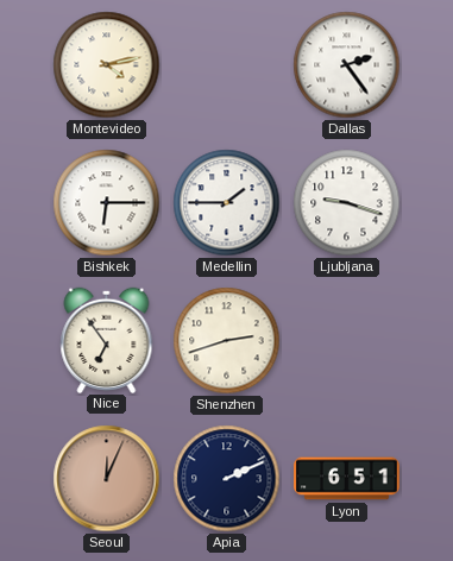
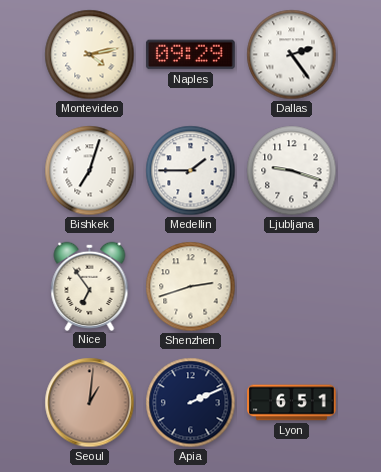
Naples: none -> 09:29
Bishkek: 6:15 -> 7:03
Seoul: 12:04 -> 1:01
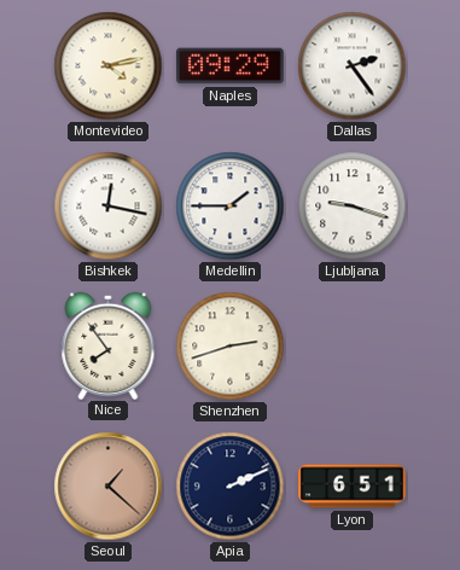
Bishkek: 7:03 -> 12:17
Nice: 6:54 -> 7:54
Seoul: 1:01 -> 1:22
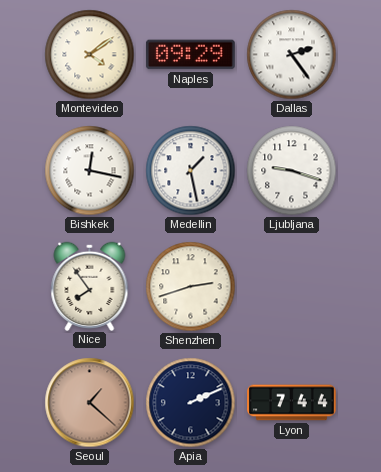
Montevideo: 4:13 -> 4:09
Medellin: 1:45 -> 1:28
Lyon: 6:51 -> 7:44
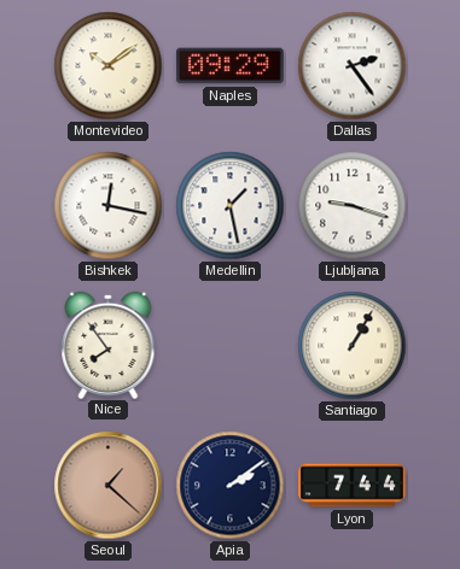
Montevideo: 4:09 -> 10:09
Shenzhen: 2:42 -> none
Santiago: none -> 1:05
Apia: 2:11 -> 2:09
